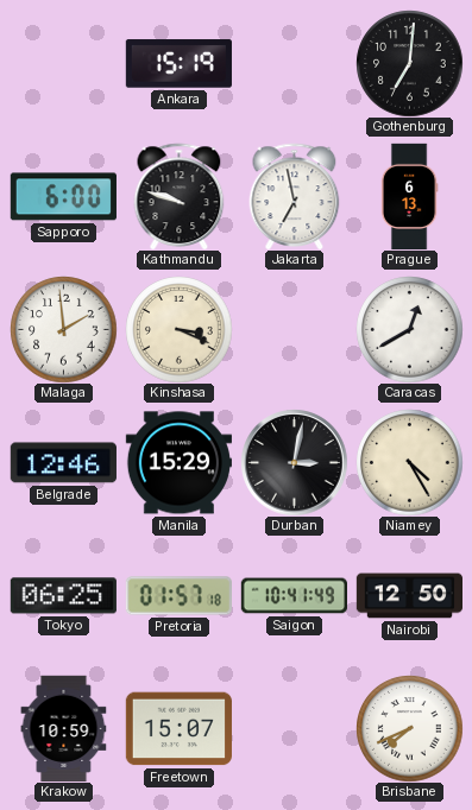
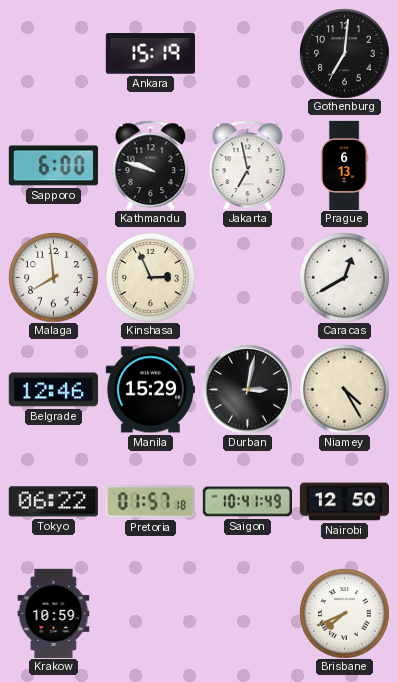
Malaga: 1:59 -> 7:59
Kinshasa: 3:19 -> 2:56
Tokyo: 06:25 -> 06:22
Freetown: 15:07 -> none
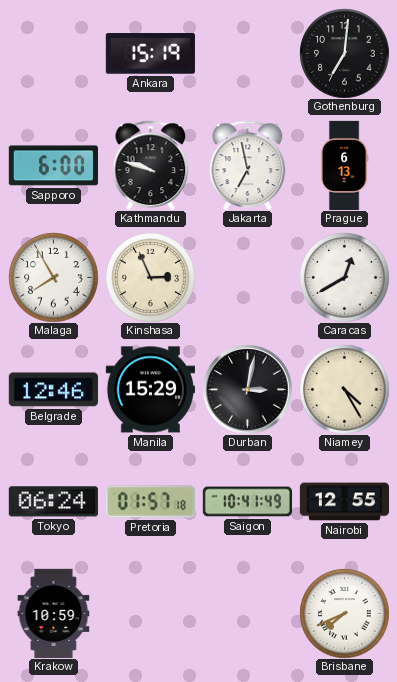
Malaga: 7:59 -> 7:55
Tokyo: 06:22 -> 06:24
Nairobi: 12:50 -> 12:55
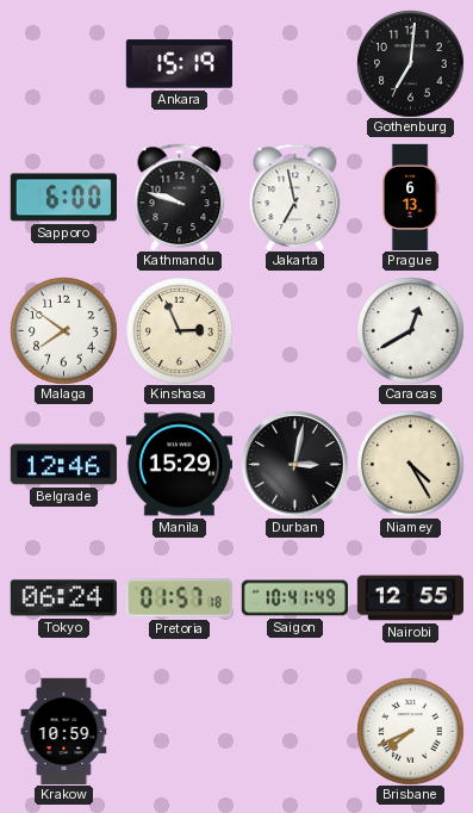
Malaga: 7:55 -> 7:51
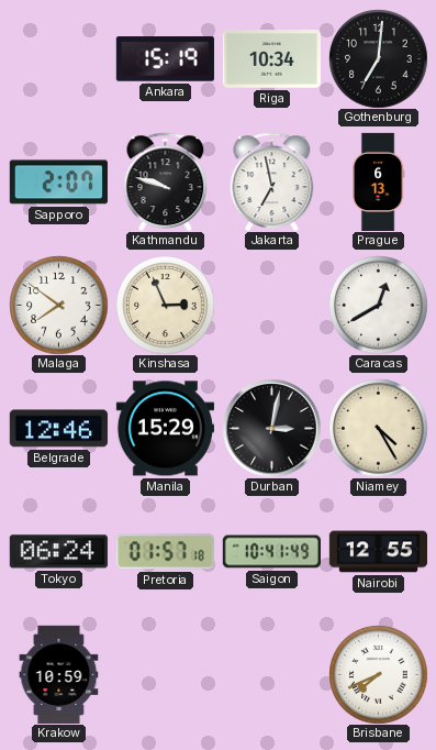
Riga: none -> 10:34
Sapporo: 6:00 -> 2:07
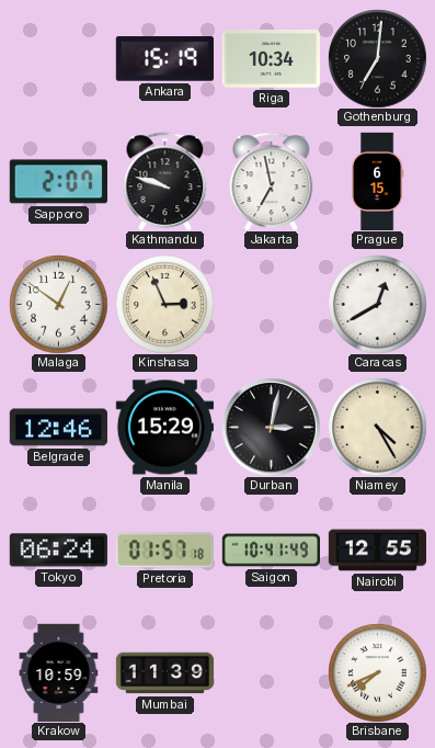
Prague: 6:13 -> 6:15
Malaga: 7:51 -> 12:51
Mumbai: none -> 11:39
